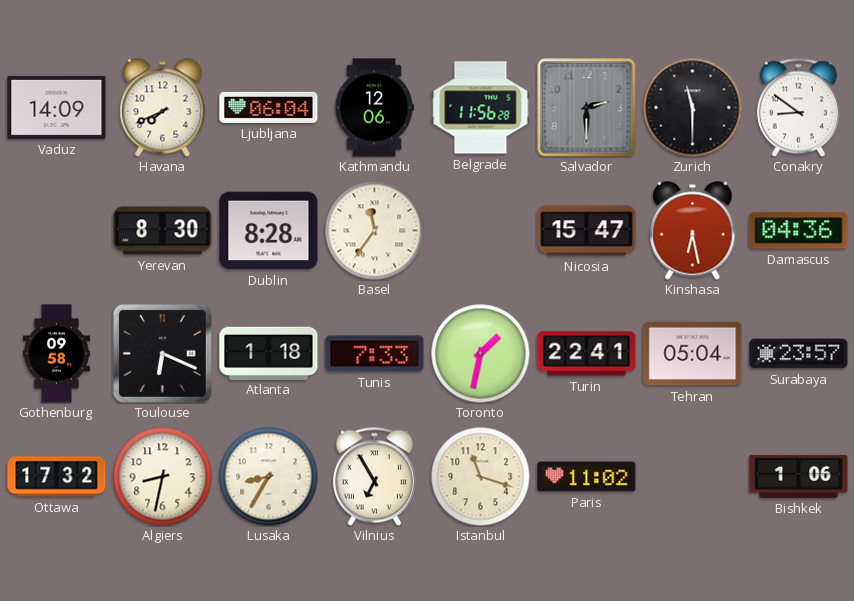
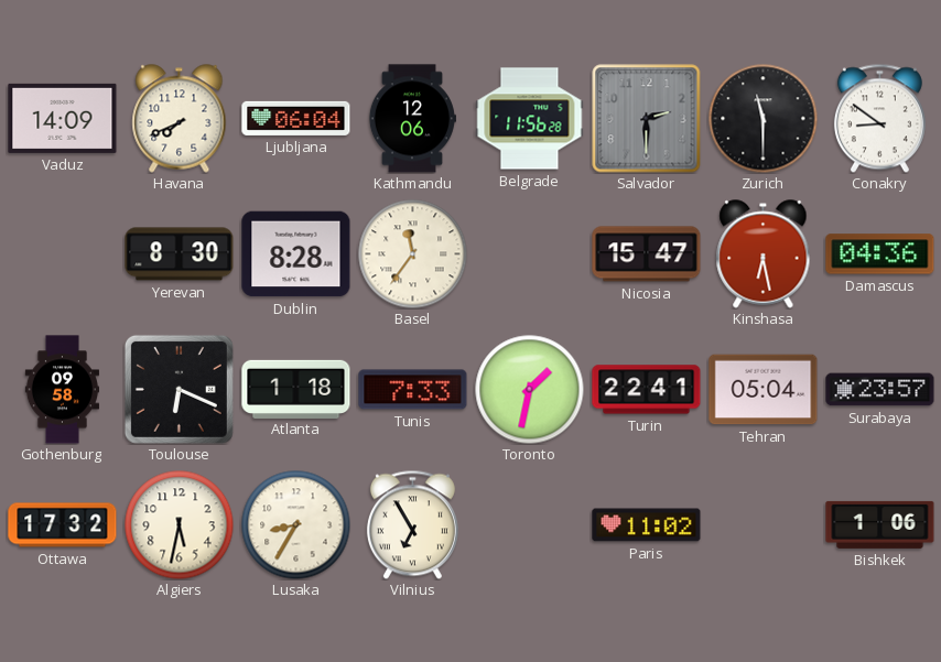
Algiers: 8:32 -> 5:32
Istanbul: 11:18 -> none
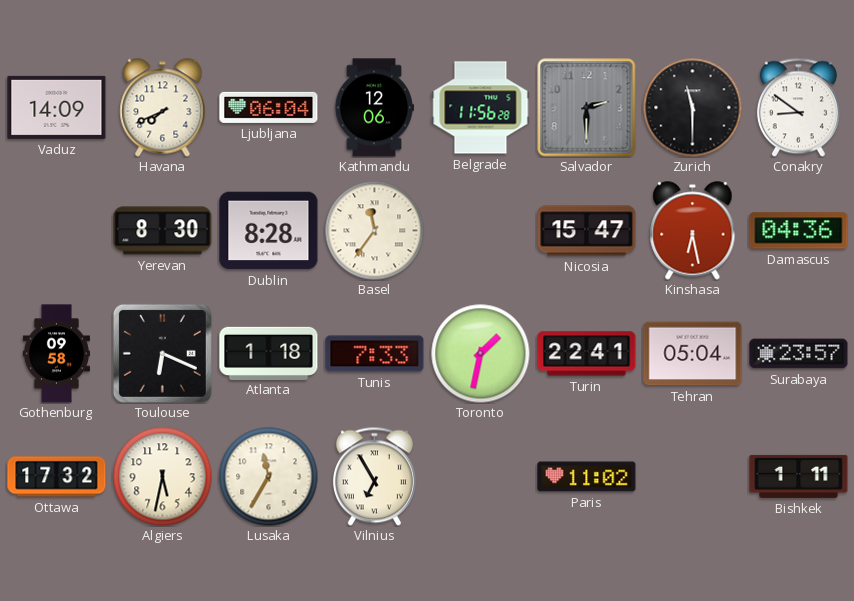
Lusaka: 8:35 -> 11:35
Bishkek: 1:06 -> 1:11
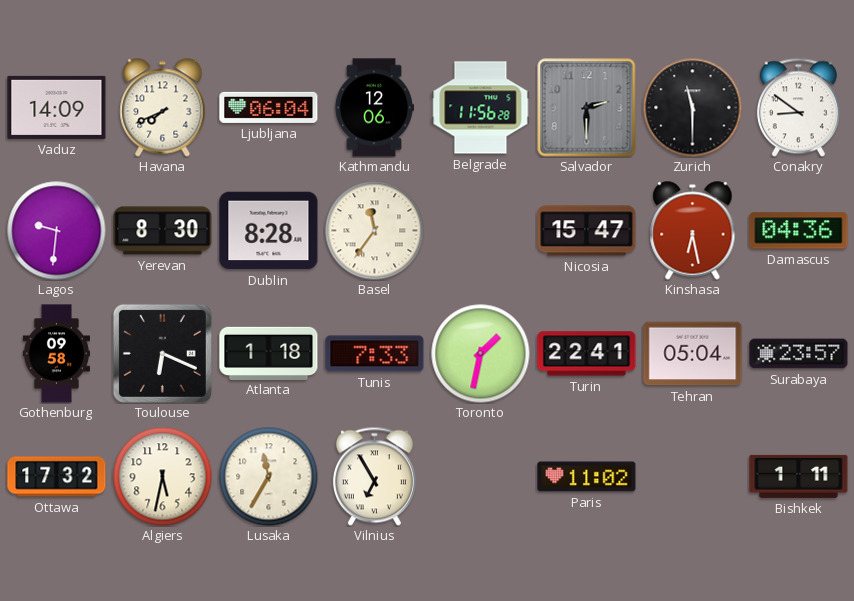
Lagos: none -> 9:31
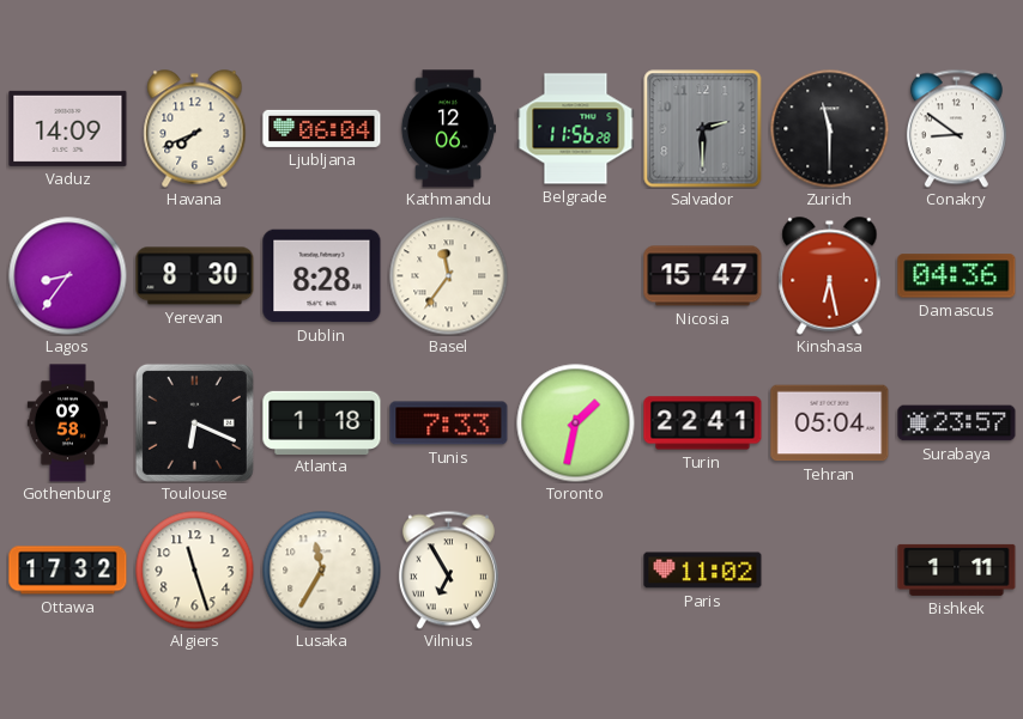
Lagos: 9:31 -> 8:36
Algiers: 5:32 -> 11:27
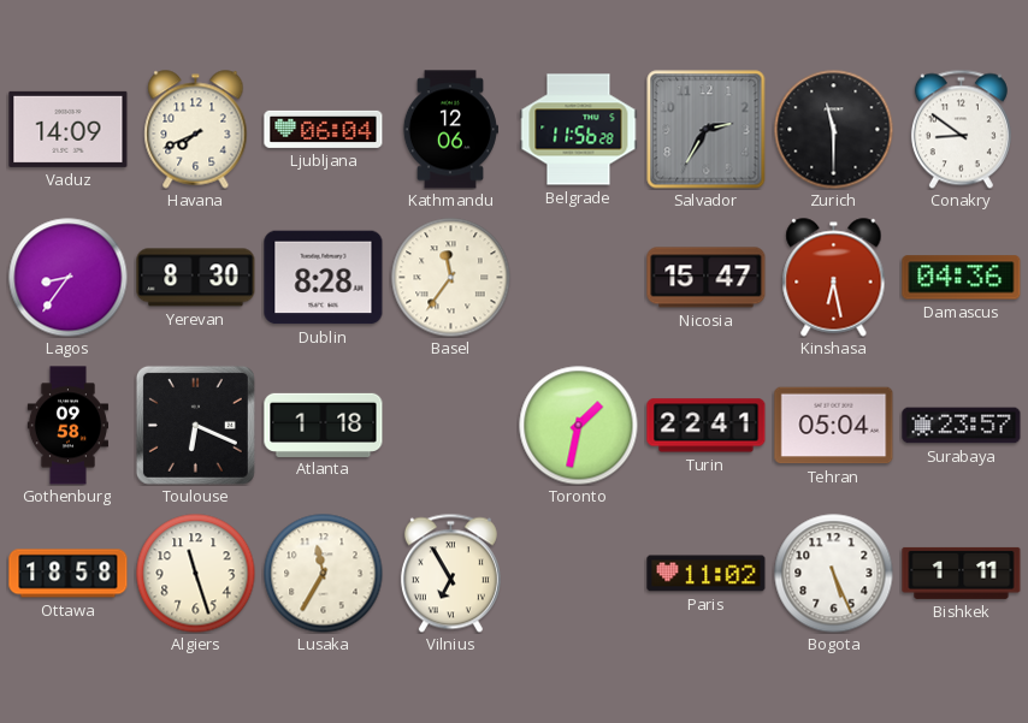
Salvador: 2:30 -> 2:35
Tunis: 7:33 -> none
Ottawa: 17:32 -> 18:58
Bogota: none -> 5:26
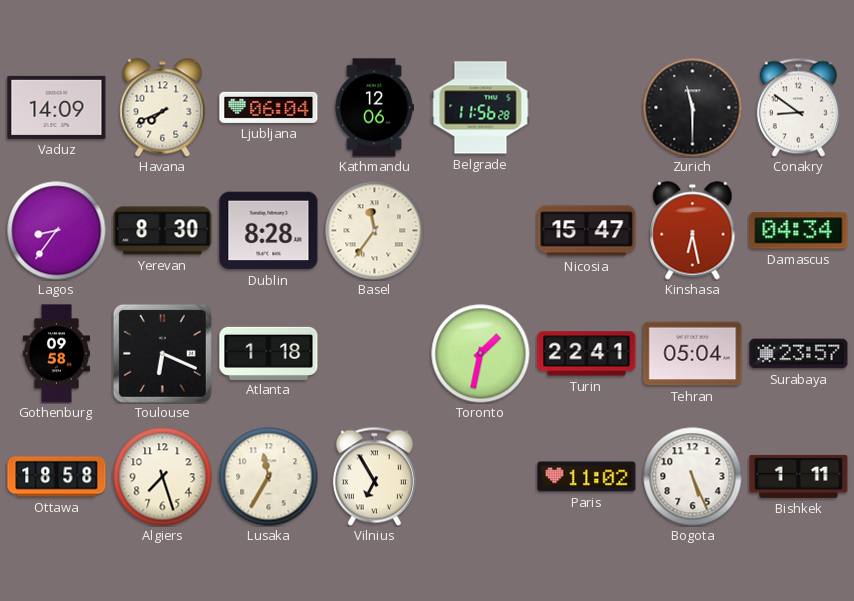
Salvador: 2:35 -> none
Damascus: 04:36 -> 04:34
Algiers: 11:27 -> 7:27
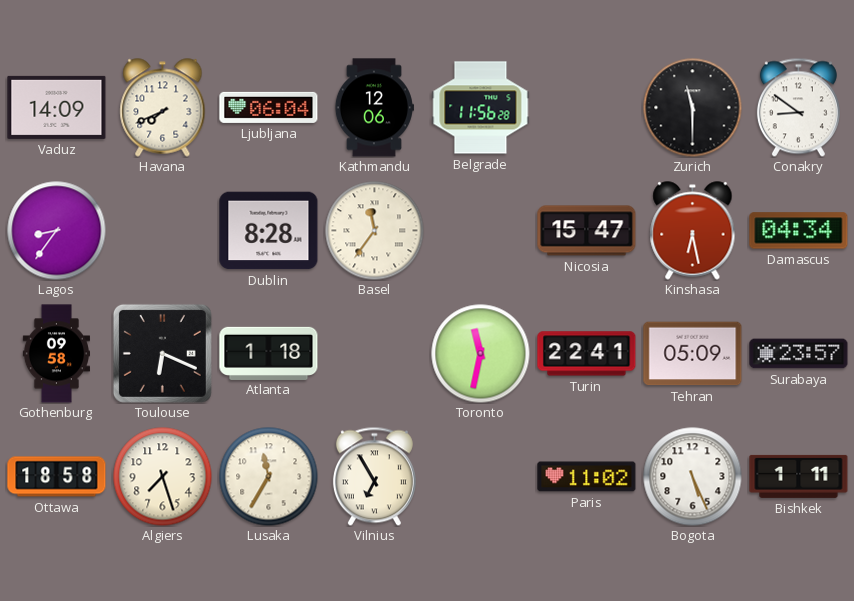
Yerevan: 8:30 -> none
Toronto: 1:32 -> 11:32
Tehran: 05:04 -> 05:09
